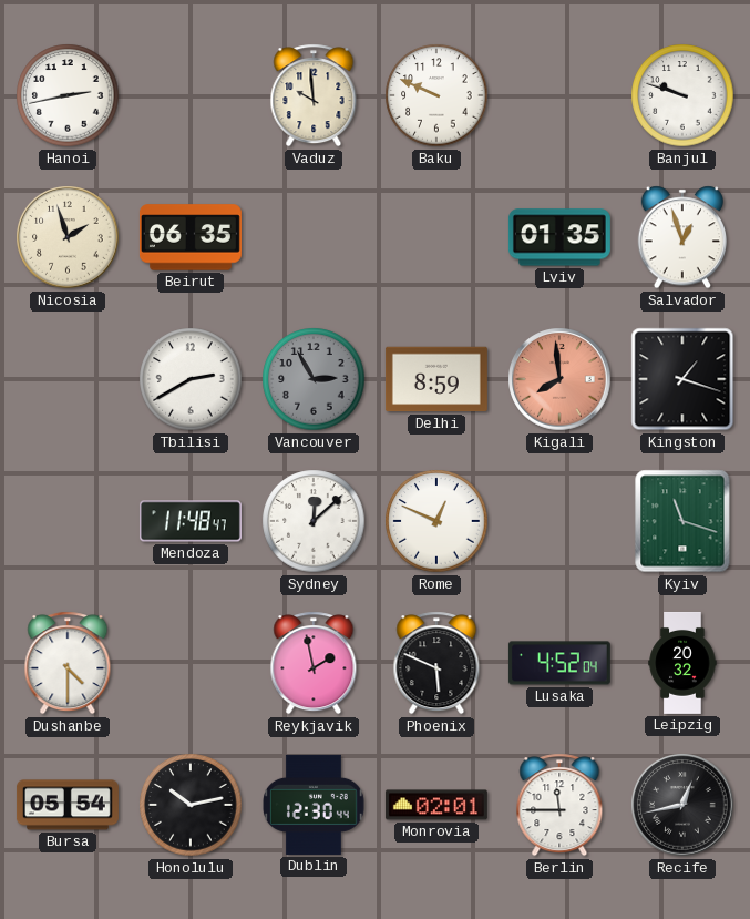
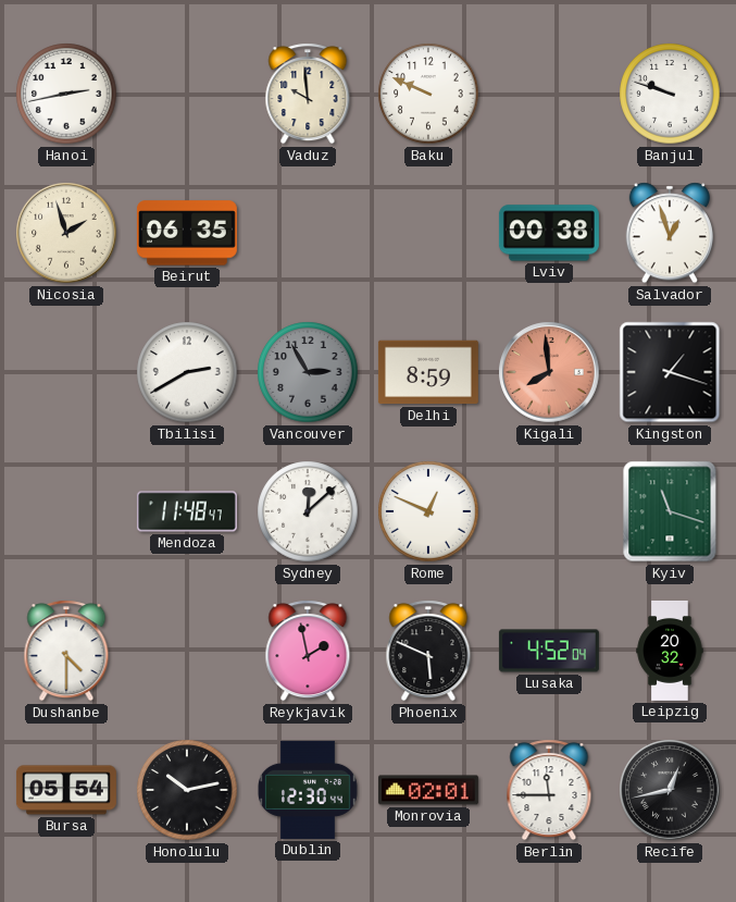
Lviv: 01:35 -> 00:38
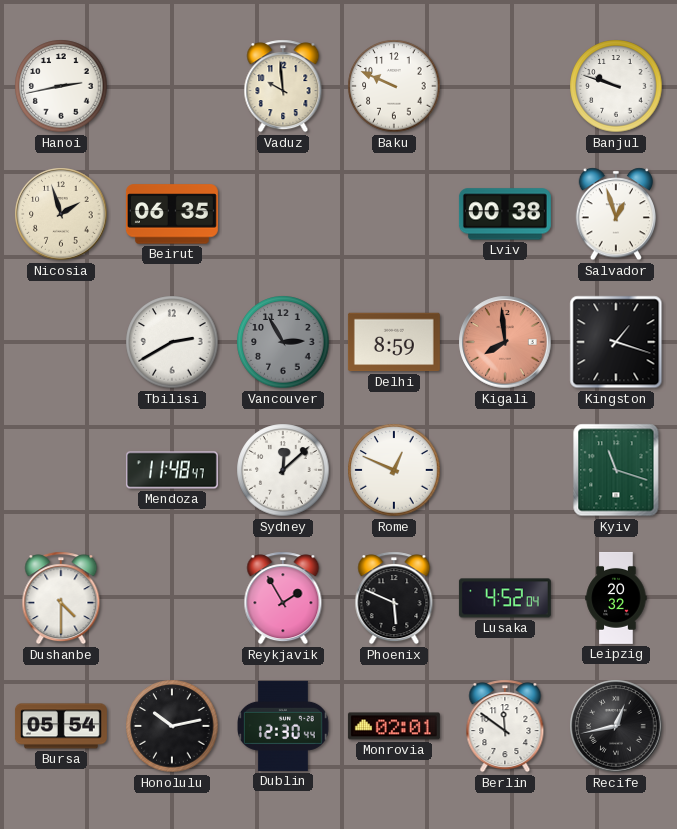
Reykjavik: 1:58 -> 1:55
Berlin: 11:45 -> 11:51
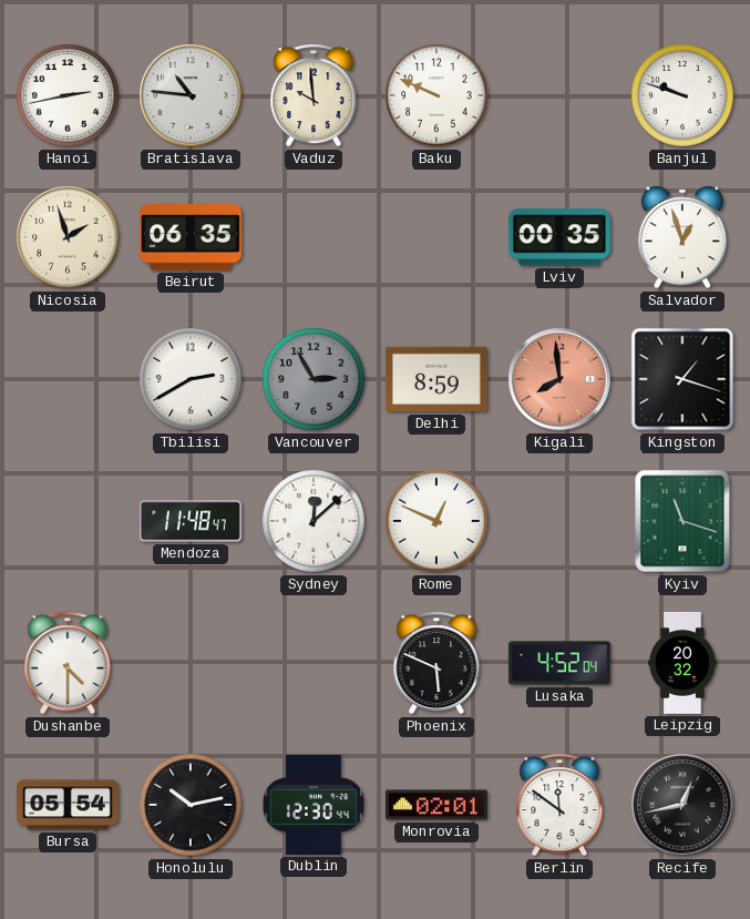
Bratislava: none -> 10:46
Lviv: 00:38 -> 00:35
Reykjavik: 1:55 -> none
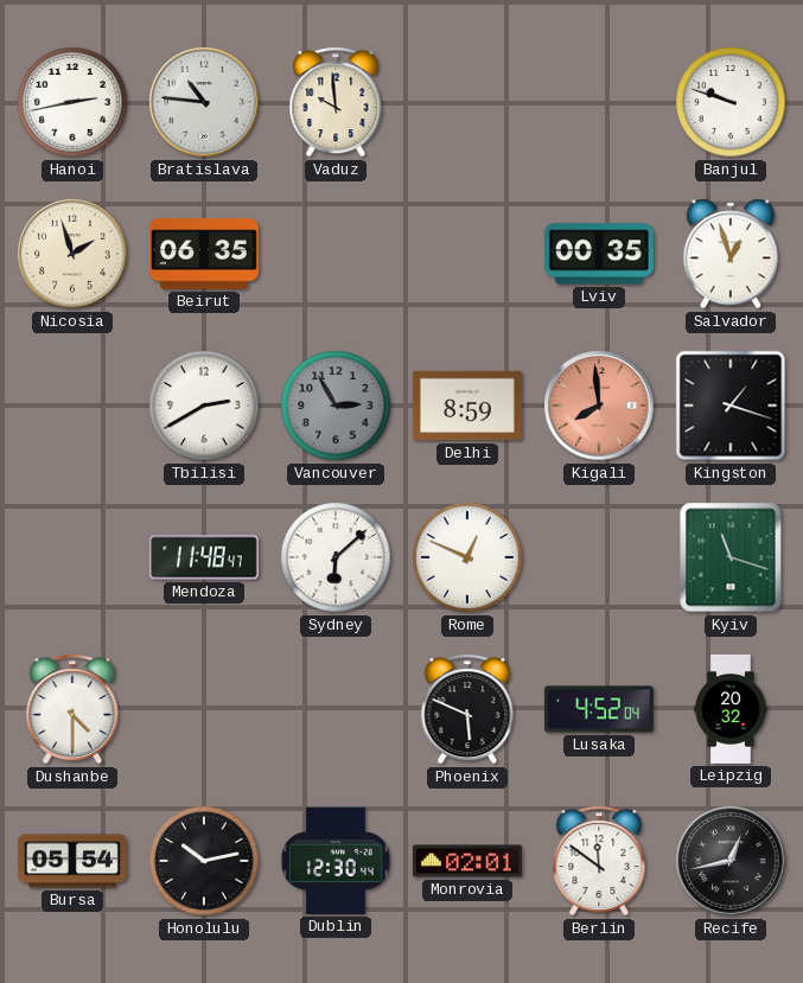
Baku: 9:49 -> none
Sydney: 12:08 -> 6:08
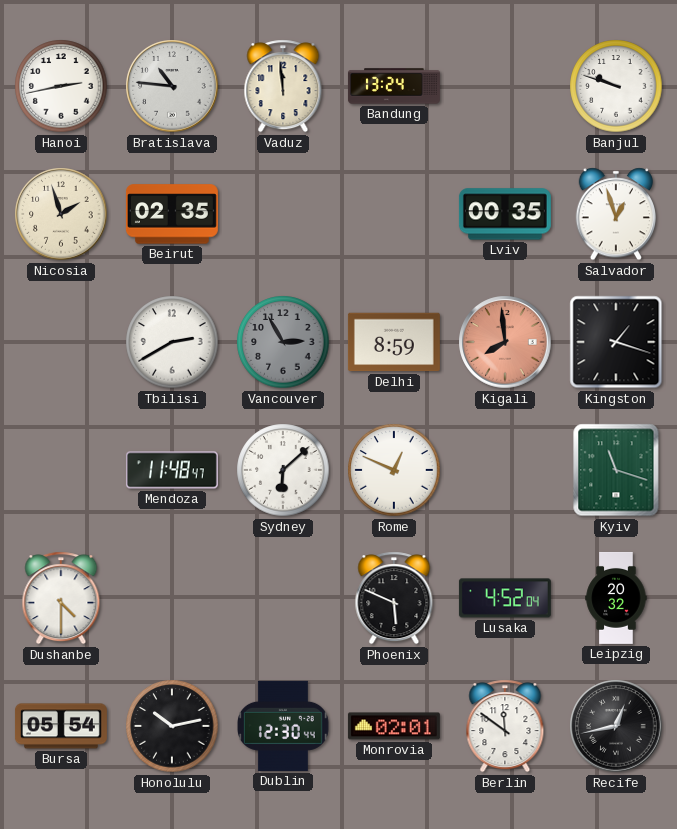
Vaduz: 9:59 -> 11:59
Bandung: none -> 13:24
Beirut: 06:35 -> 02:35
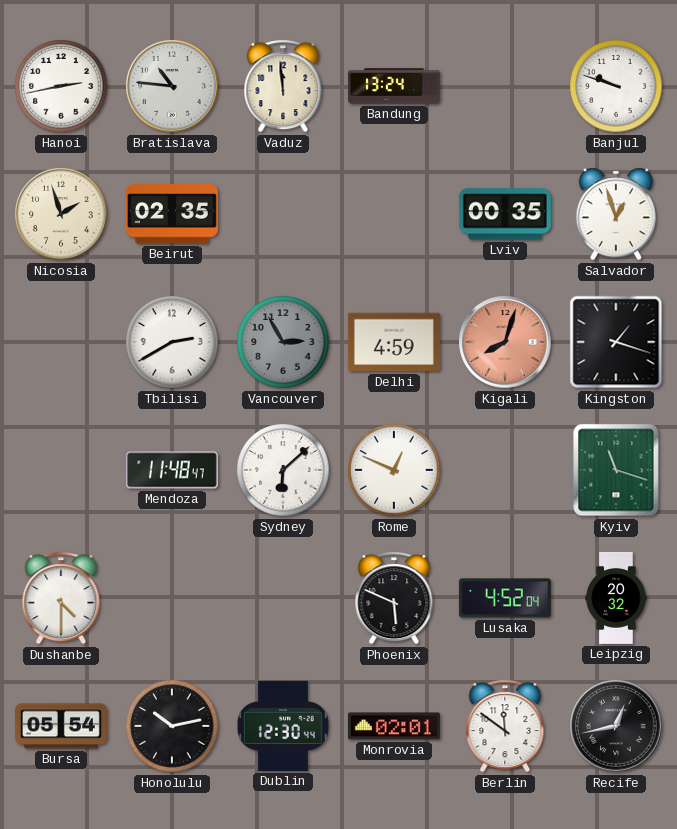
Delhi: 8:59 -> 4:59
Kigali: 7:59 -> 8:03
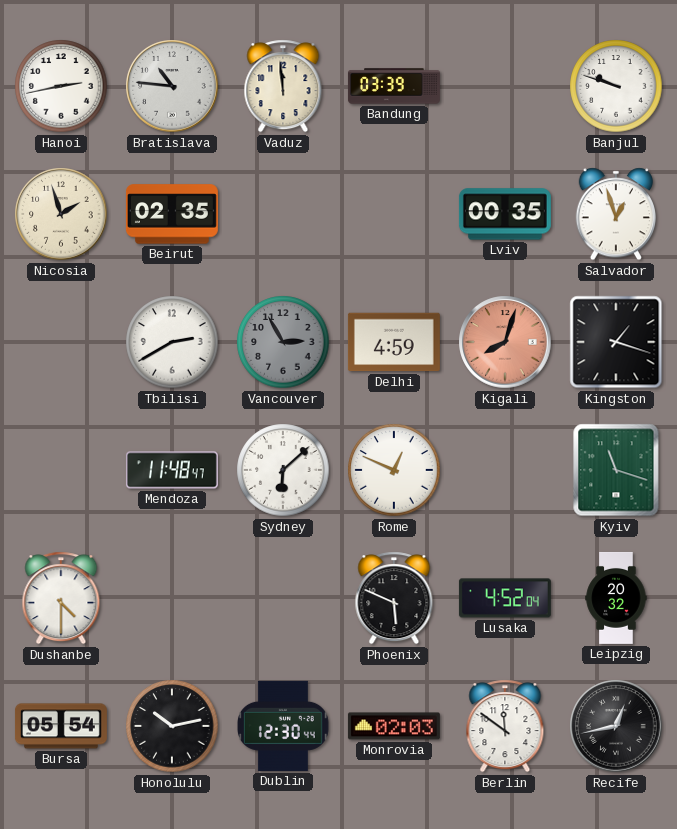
Bandung: 13:24 -> 03:39
Monrovia: 02:01 -> 02:03
